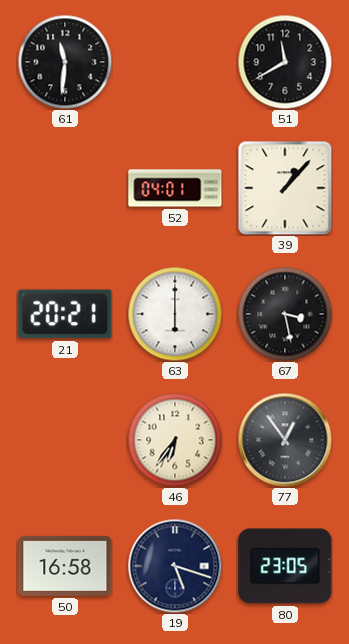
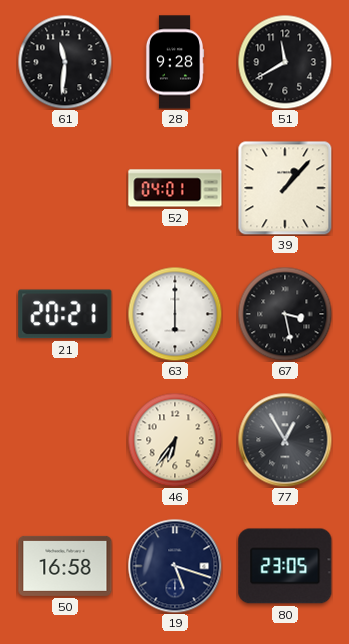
28: none -> 9:28
77: 12:54 -> 12:55
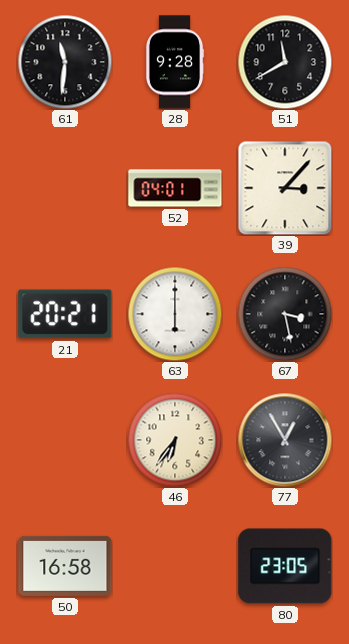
39: 1:07 -> 3:07
19: 5:18 -> none
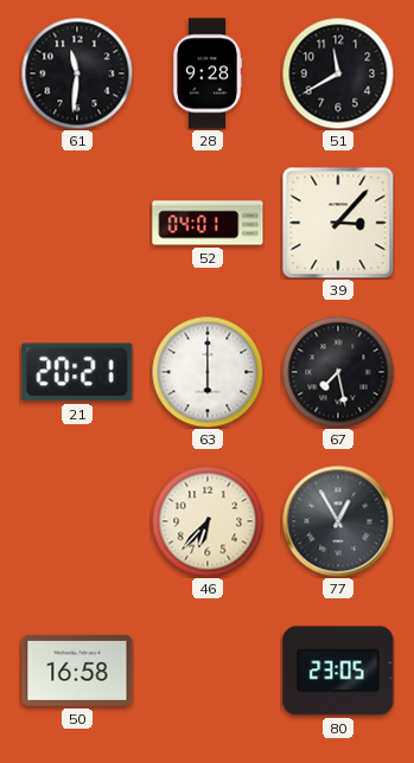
67: 3:28 -> 7:28
46: 6:36 -> 6:37
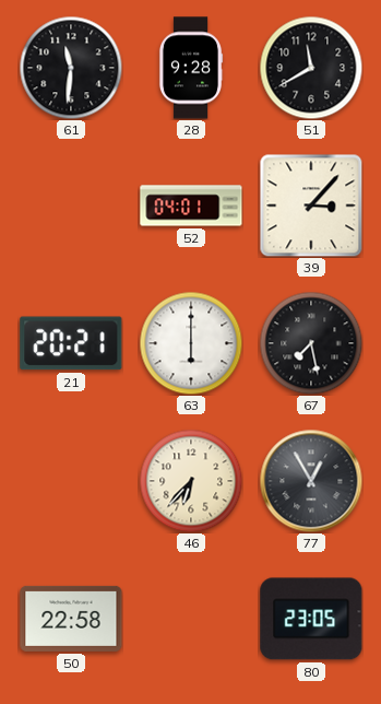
50: 16:58 -> 22:58
